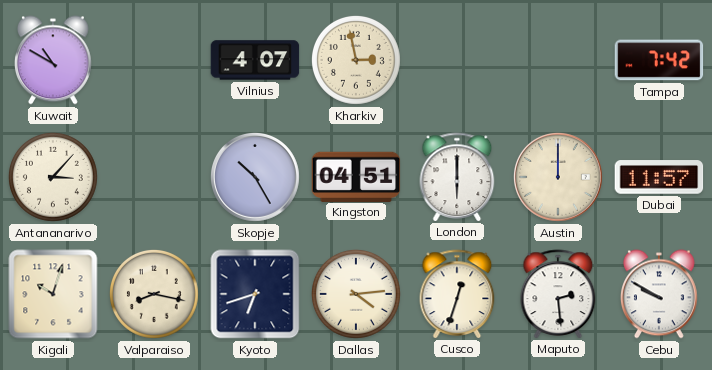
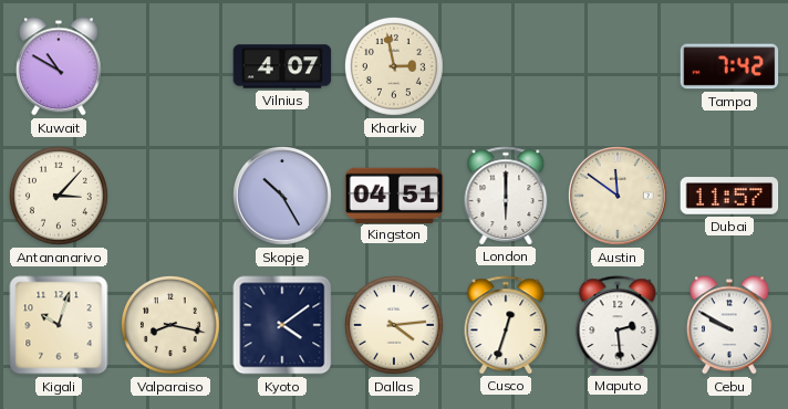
Austin: 12:00 -> 11:51
Kyoto: 6:42 -> 4:09
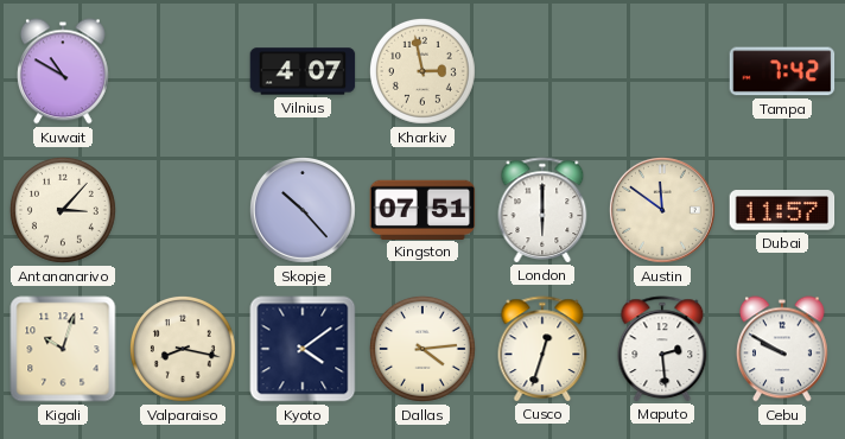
Skopje: 10:25 -> 10:23
Kingston: 04:51 -> 07:51
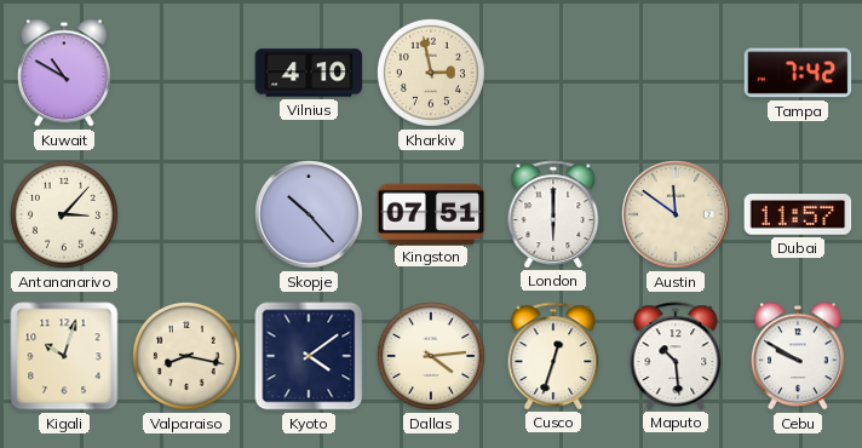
Vilnius: 4:07 -> 4:10
Maputo: 2:29 -> 10:29
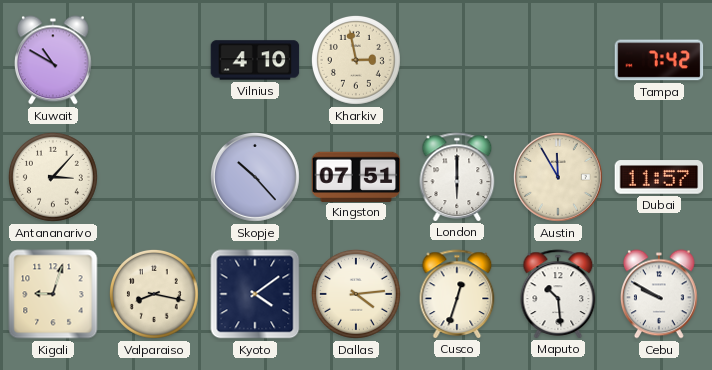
Austin: 11:51 -> 11:55
Kigali: 10:03 -> 9:03
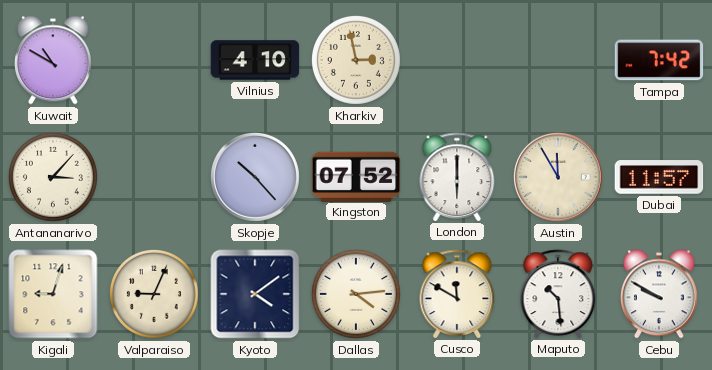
Kingston: 07:51 -> 07:52
Valparaiso: 8:17 -> 9:04
Cusco: 12:33 -> 11:50
